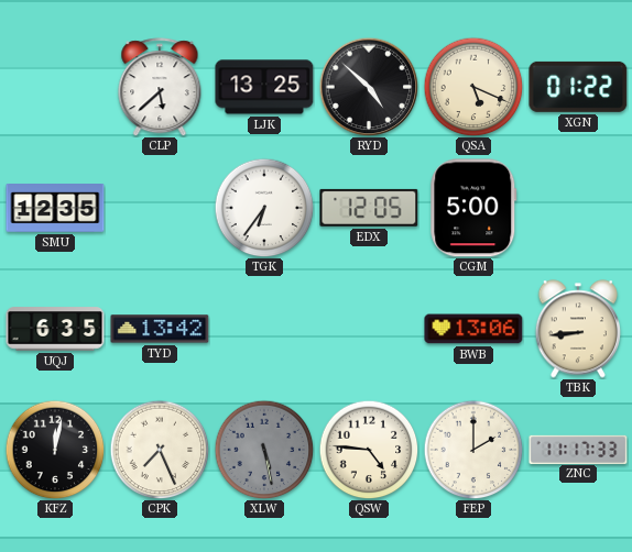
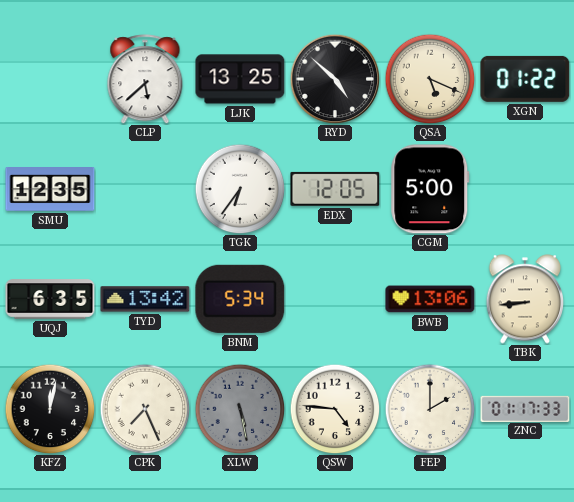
BNM: none -> 5:34
ZNC: 11:17 -> 01:17
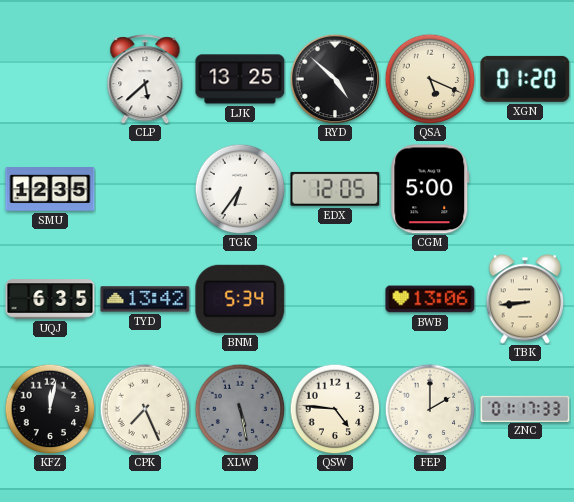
XGN: 01:22 -> 01:20
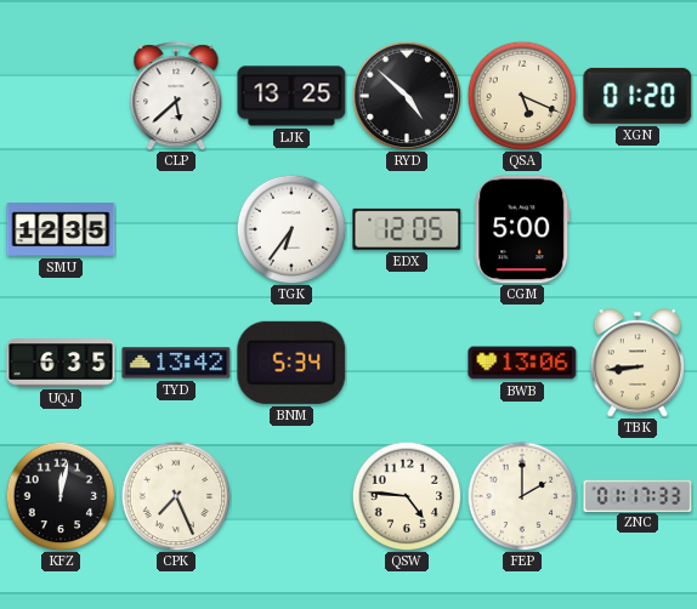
XLW: 5:28 -> none
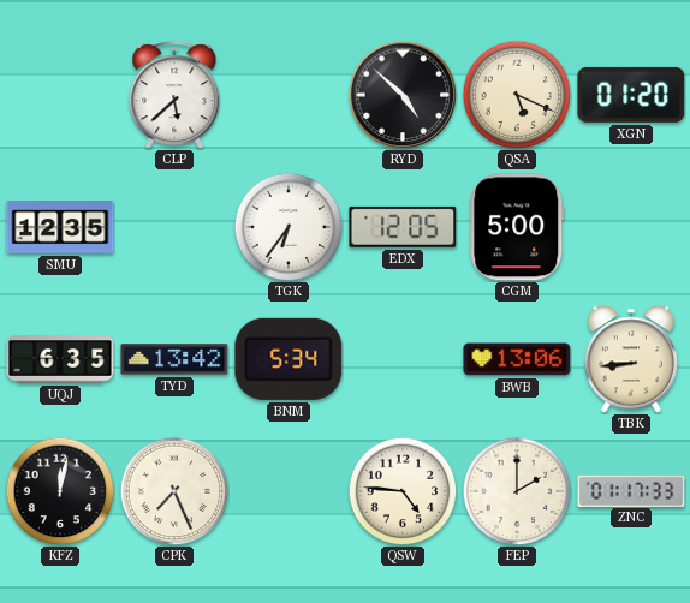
LJK: 13:25 -> none
